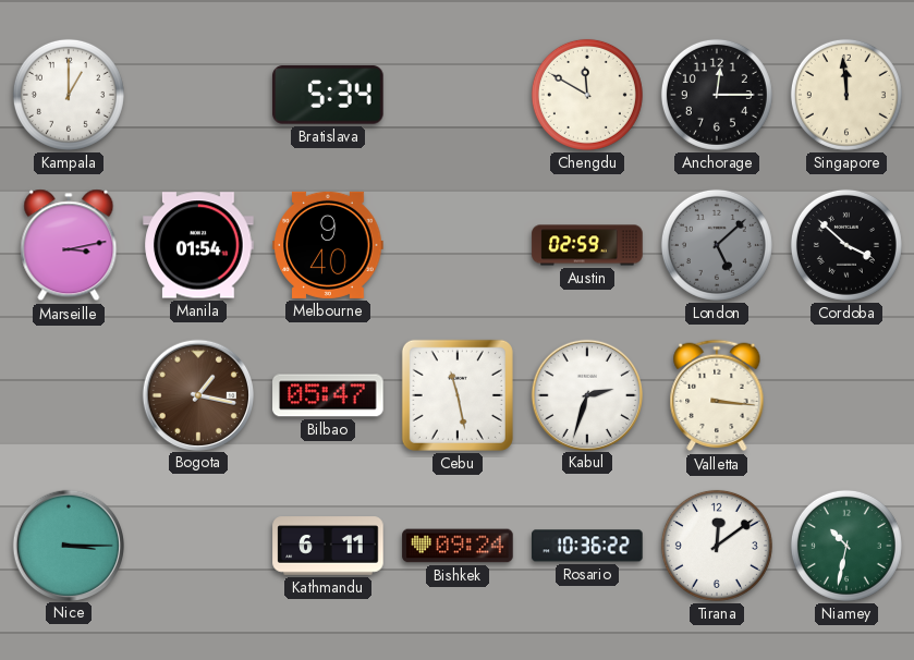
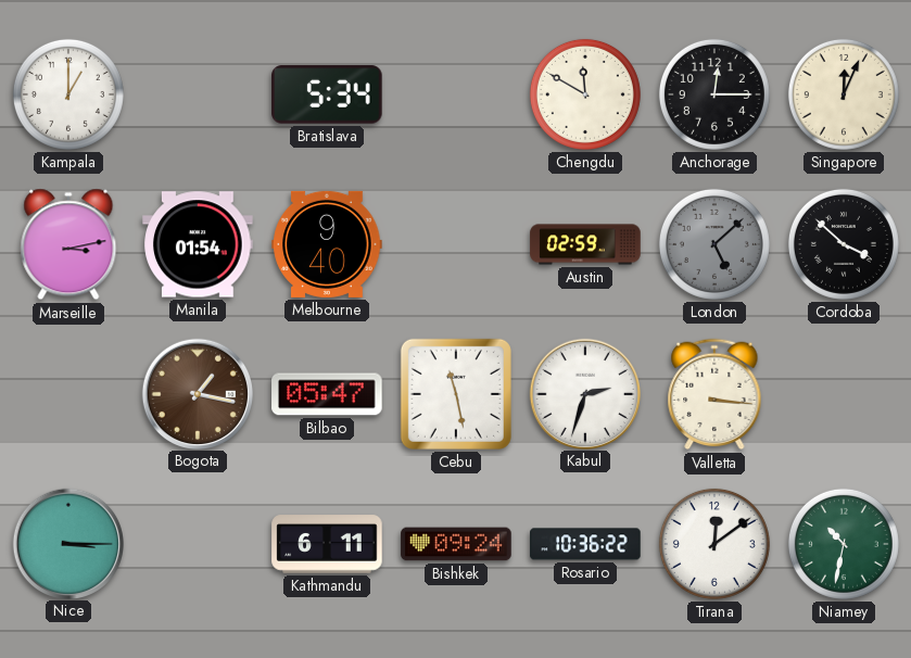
Singapore: 11:59 -> 12:04
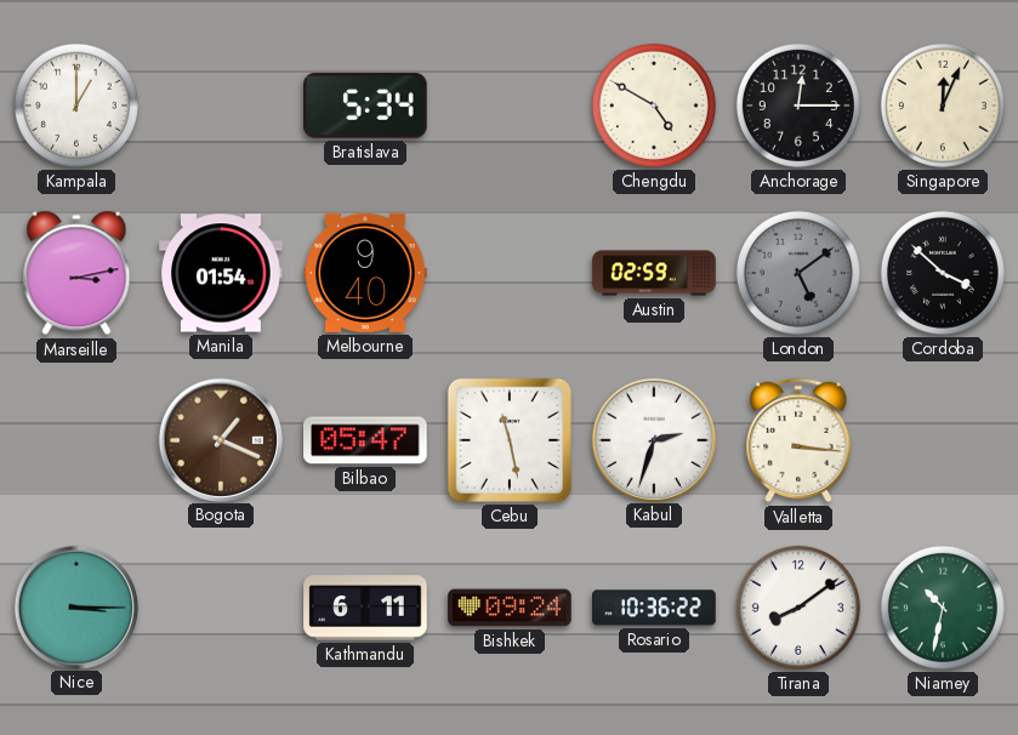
Chengdu: 11:50 -> 4:50
London: 5:08 -> 5:09
Bogota: 1:17 -> 1:19
Tirana: 12:09 -> 8:09
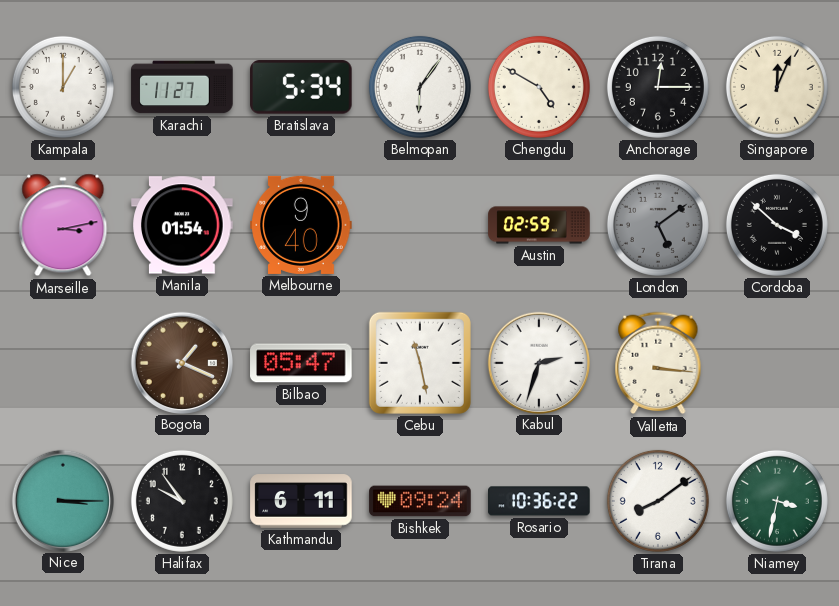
Karachi: none -> 11:27
Belmopan: none -> 6:06
Halifax: none -> 9:54
Niamey: 10:32 -> 3:32
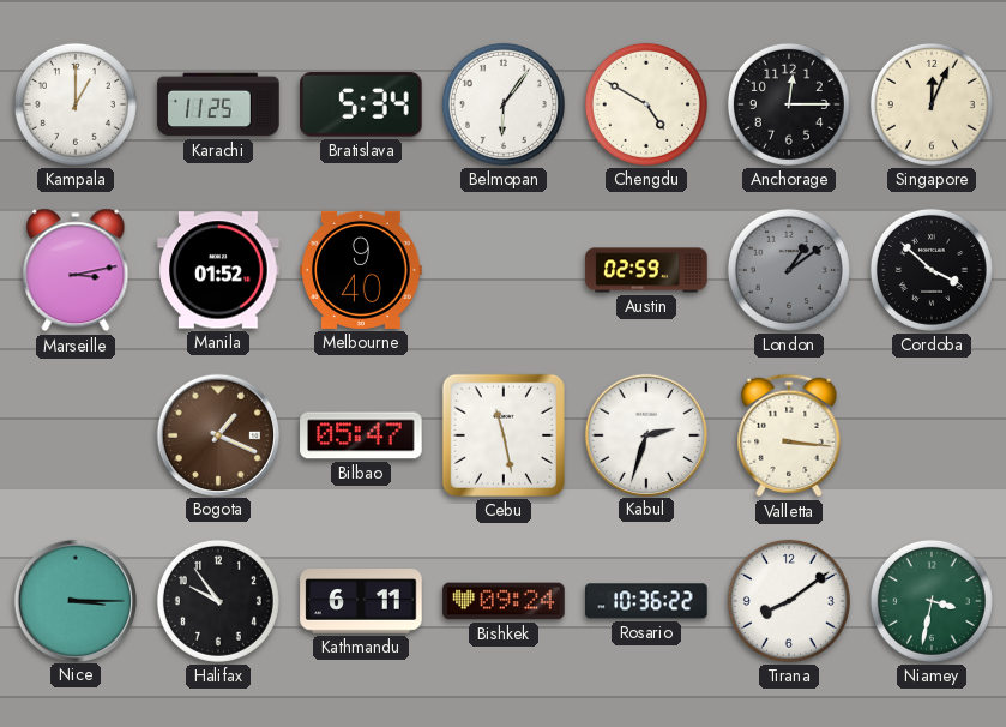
Karachi: 11:27 -> 11:25
Manila: 01:54 -> 01:52
London: 5:09 -> 1:09
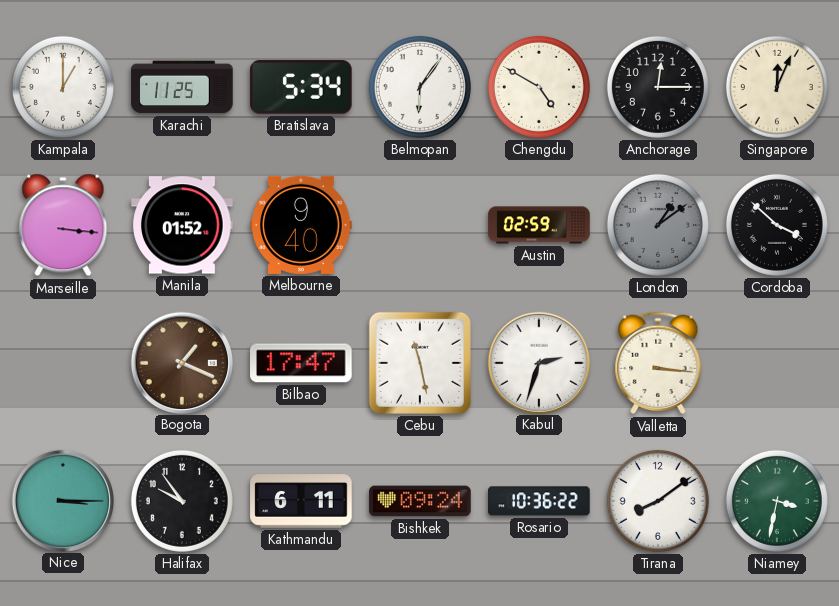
Marseille: 3:13 -> 3:16
Bilbao: 05:47 -> 17:47
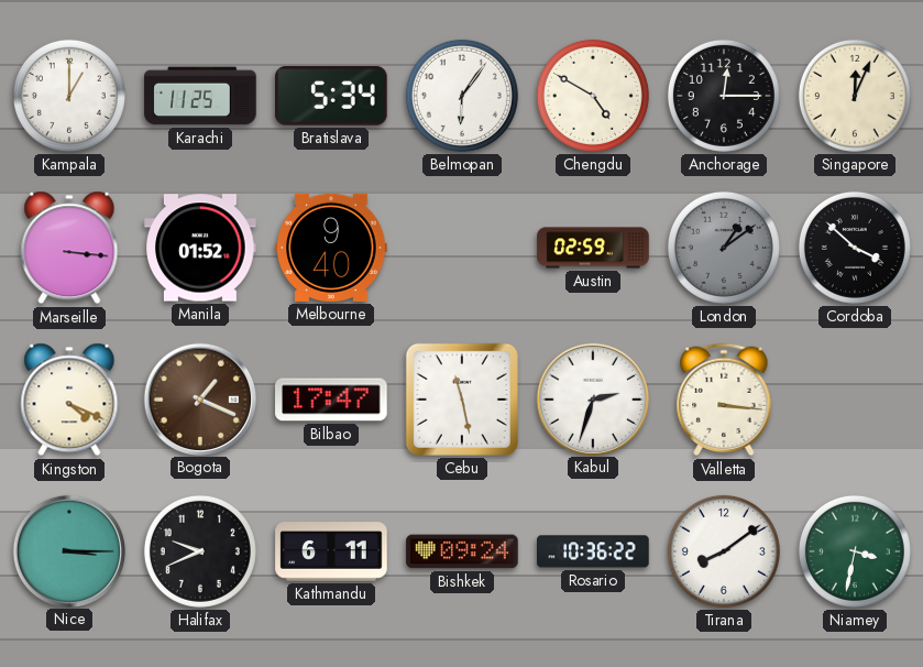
Kingston: none -> 4:19
Halifax: 9:54 -> 9:41
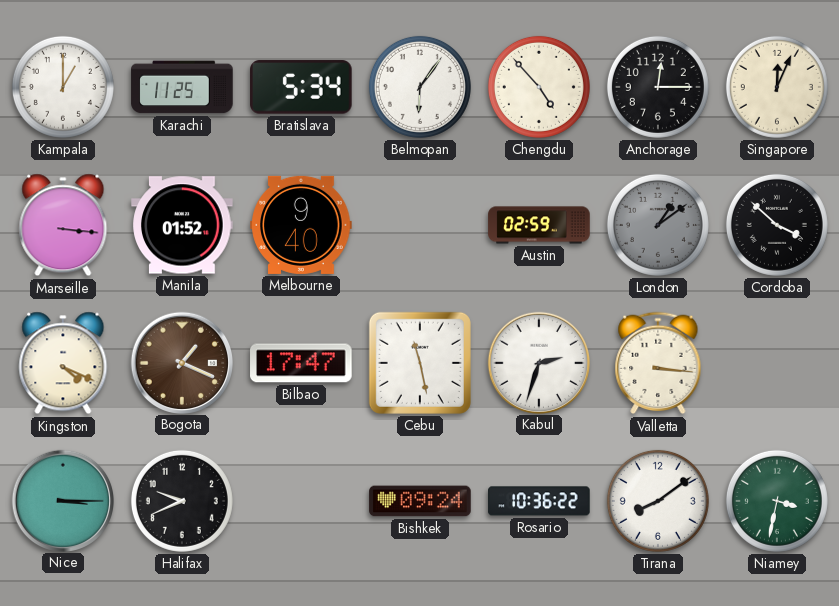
Chengdu: 4:50 -> 4:53
Kathmandu: 6:11 -> none
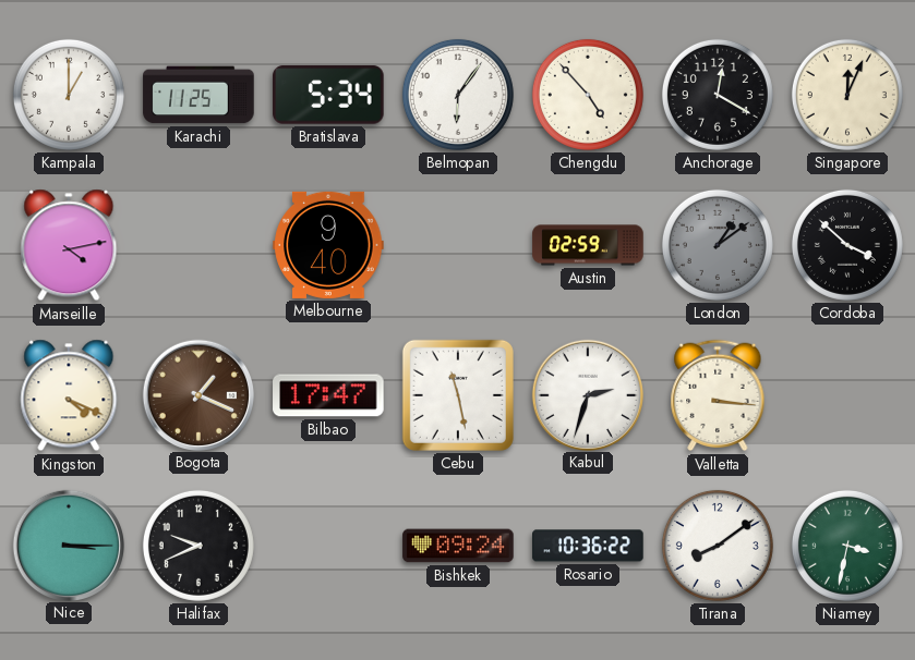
Anchorage: 12:15 -> 12:20
Marseille: 3:16 -> 4:13
Manila: 01:52 -> none
